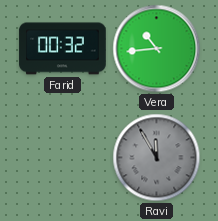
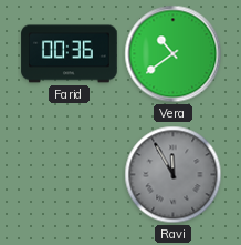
Farid: 00:32 -> 00:36
Vera: 10:44 -> 10:39
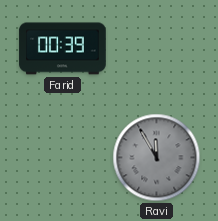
Farid: 00:36 -> 00:39
Vera: 10:39 -> none
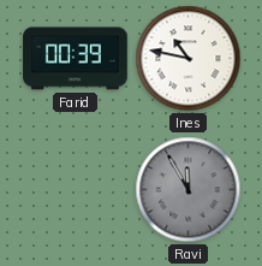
Ines: none -> 10:47
